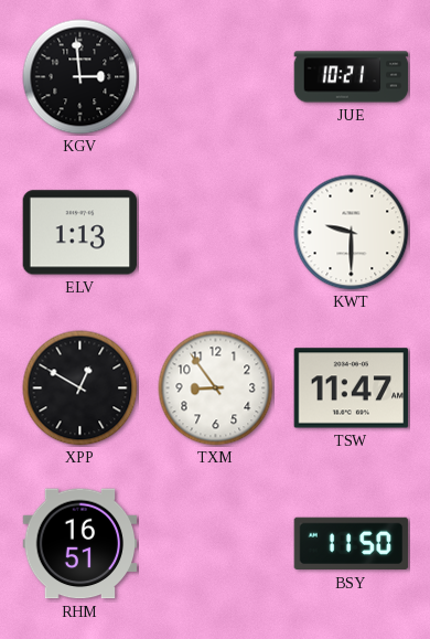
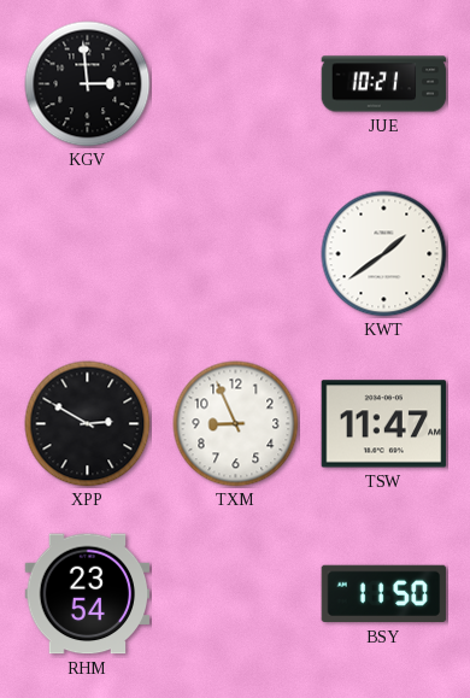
ELV: 1:13 -> none
KWT: 9:30 -> 1:39
XPP: 12:50 -> 2:50
TXM: 8:54 -> 8:56
RHM: 16:51 -> 23:54
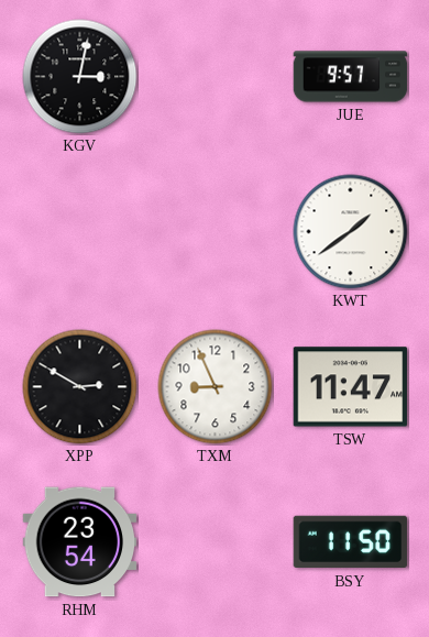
KGV: 2:59 -> 3:02
JUE: 10:21 -> 9:57
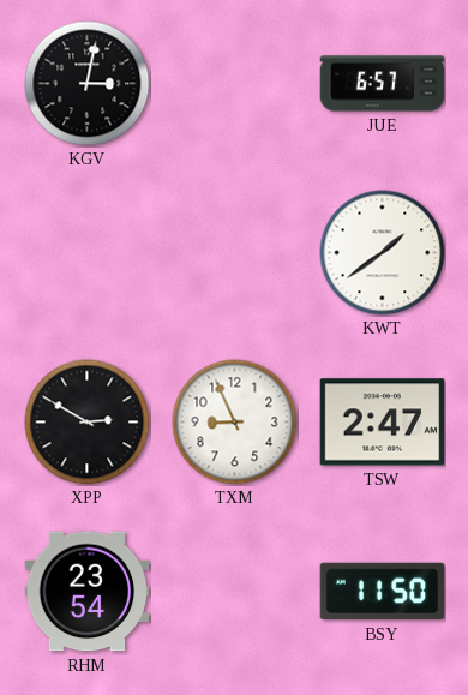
JUE: 9:57 -> 6:57
TSW: 11:47 -> 2:47
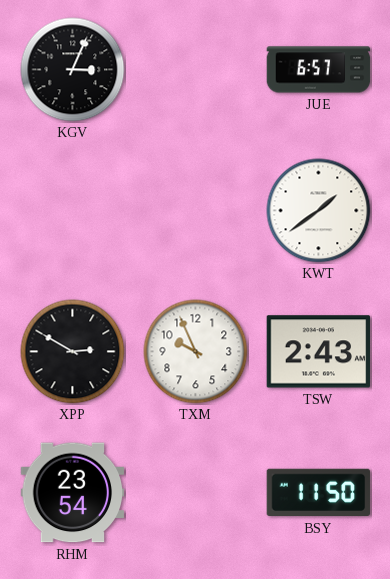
KGV: 3:02 -> 3:04
TXM: 8:56 -> 9:56
TSW: 2:47 -> 2:43
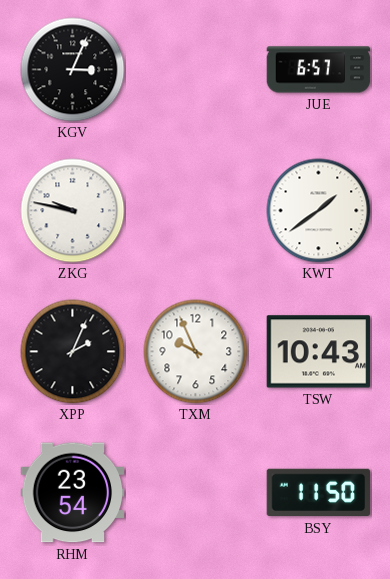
ZKG: none -> 9:47
XPP: 2:50 -> 2:04
TSW: 2:43 -> 10:43
